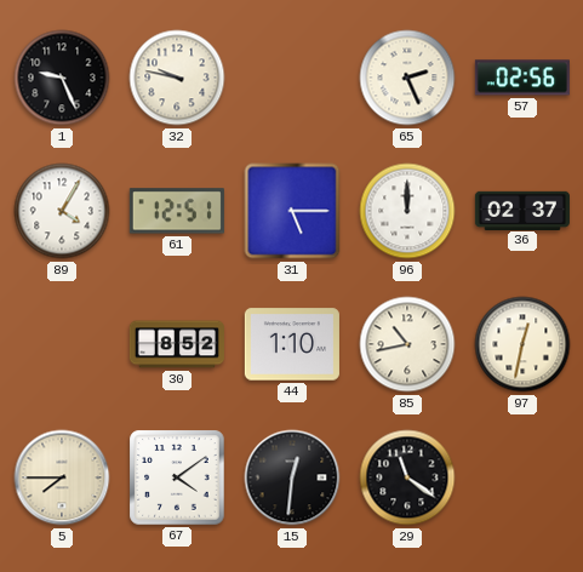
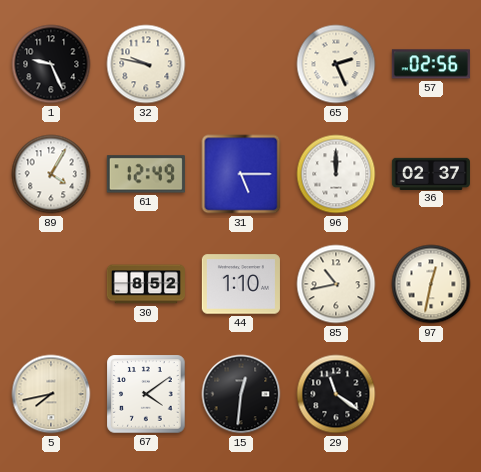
61: 12:51 -> 12:49
5: 7:45 -> 7:43
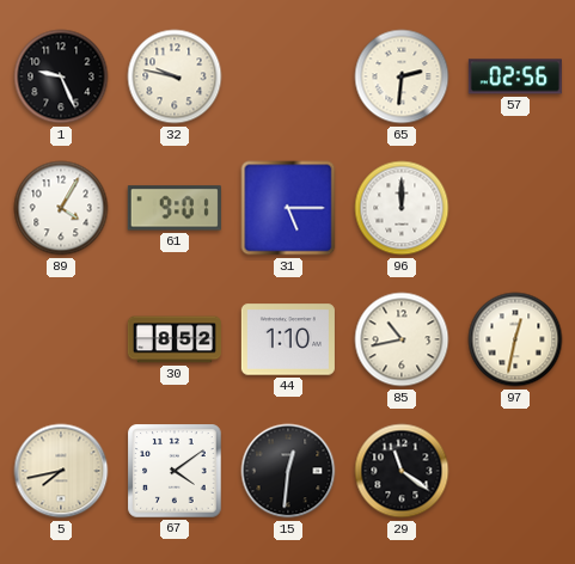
65: 2:26 -> 2:31
61: 12:49 -> 9:01
36: 02:37 -> none
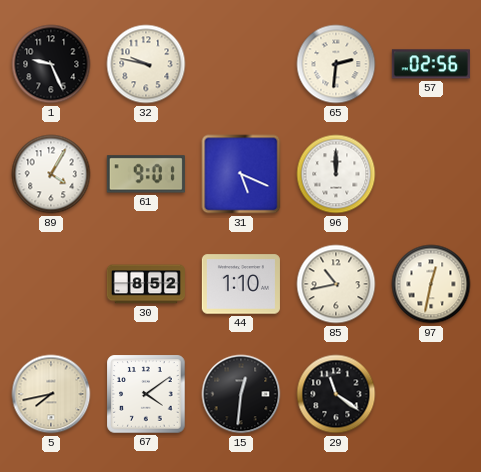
31: 5:15 -> 5:19
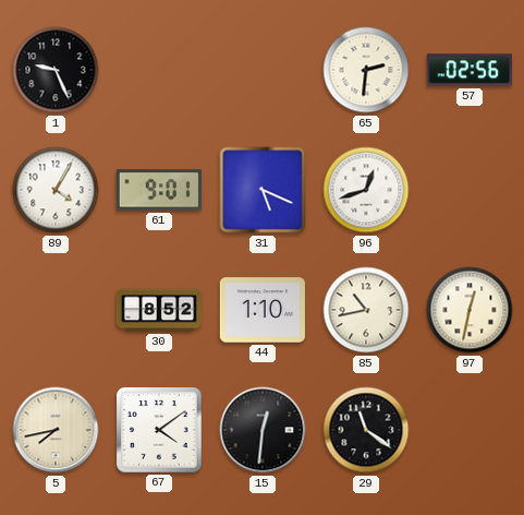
32: 9:47 -> none
96: 12:00 -> 12:42
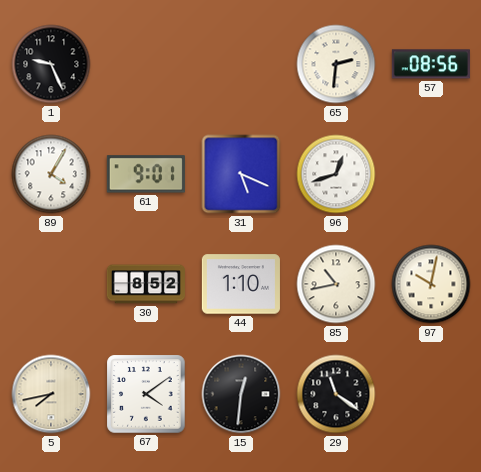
57: 02:56 -> 08:56
97: 12:32 -> 10:02
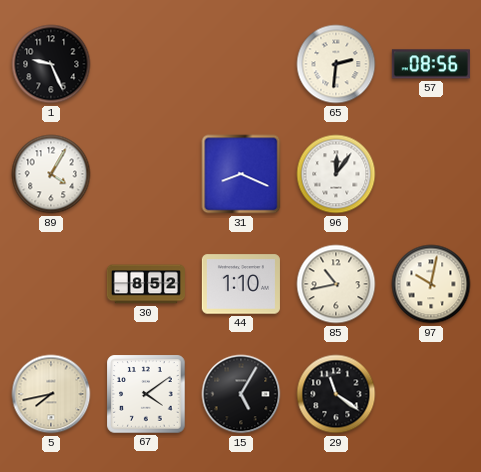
61: 9:01 -> none
31: 5:19 -> 8:19
96: 12:42 -> 12:06
15: 12:31 -> 5:05
